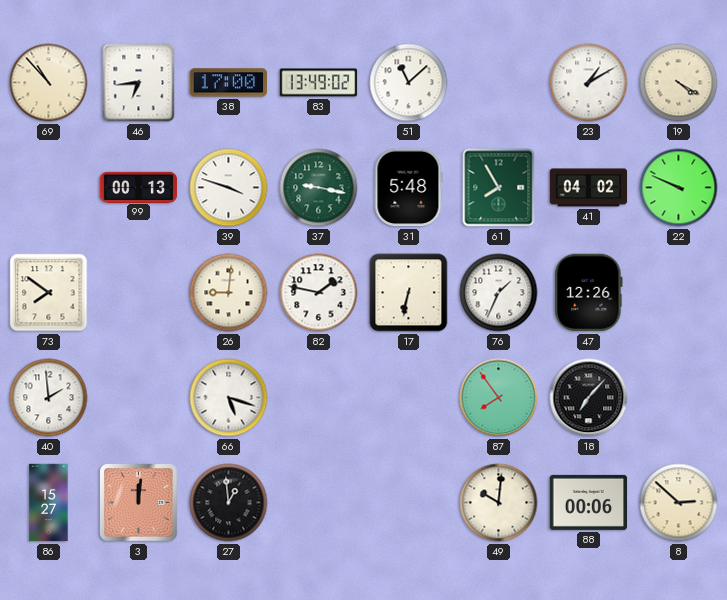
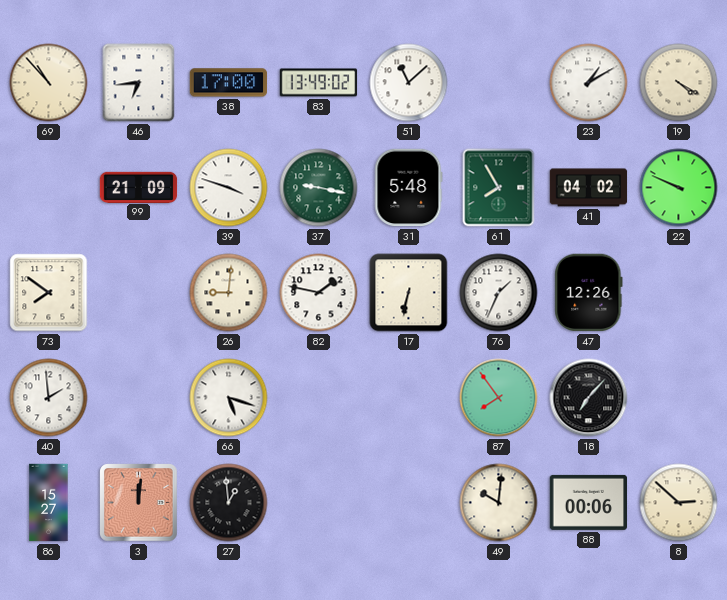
99: 00:13 -> 21:09
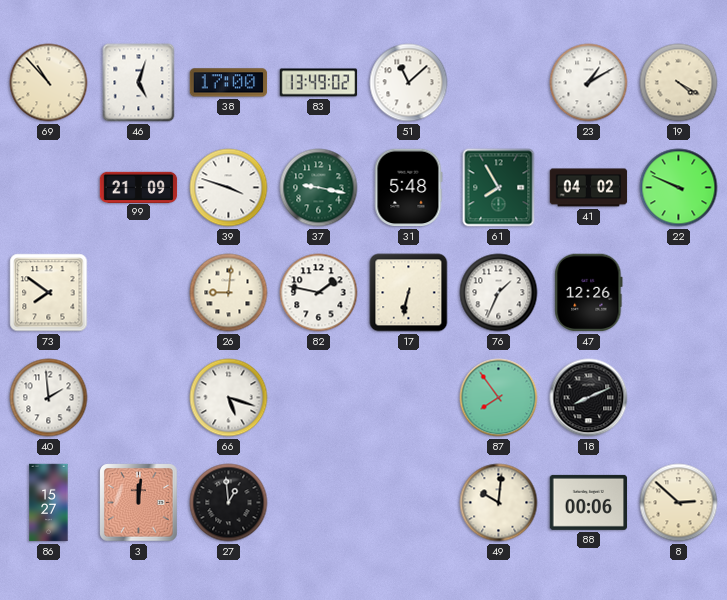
46: 6:44 -> 5:03
18: 7:07 -> 8:11
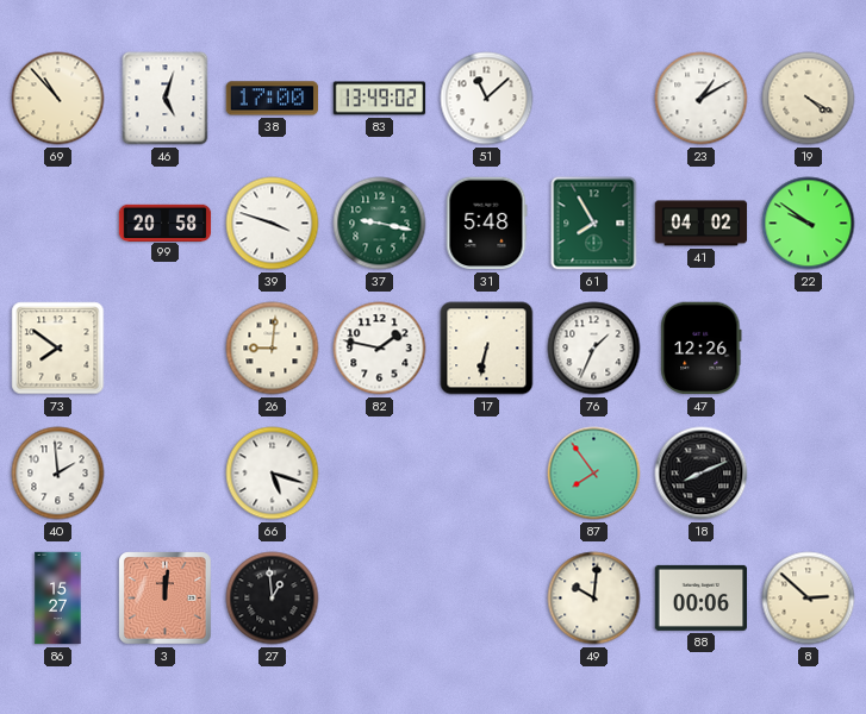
99: 21:09 -> 20:58
22: 9:49 -> 9:51
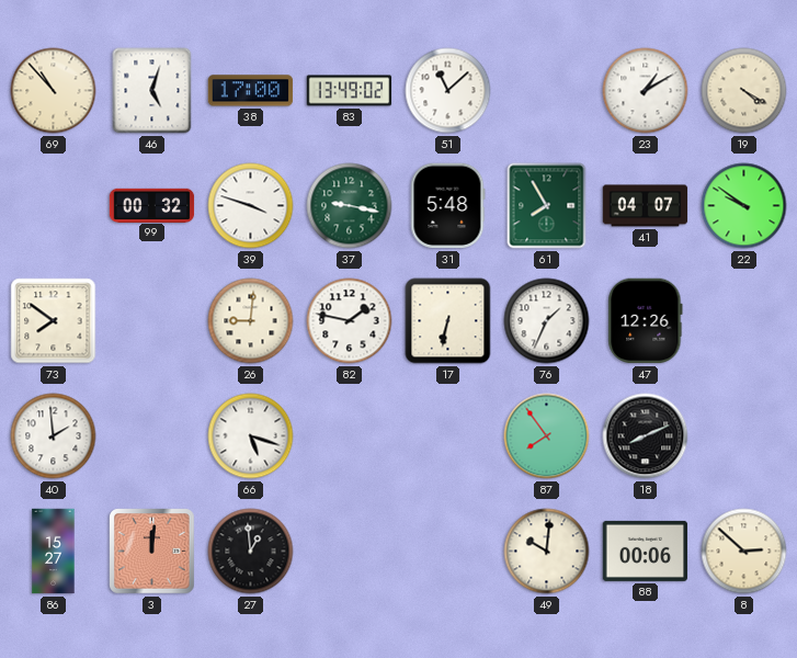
99: 20:58 -> 00:32
41: 04:02 -> 04:07
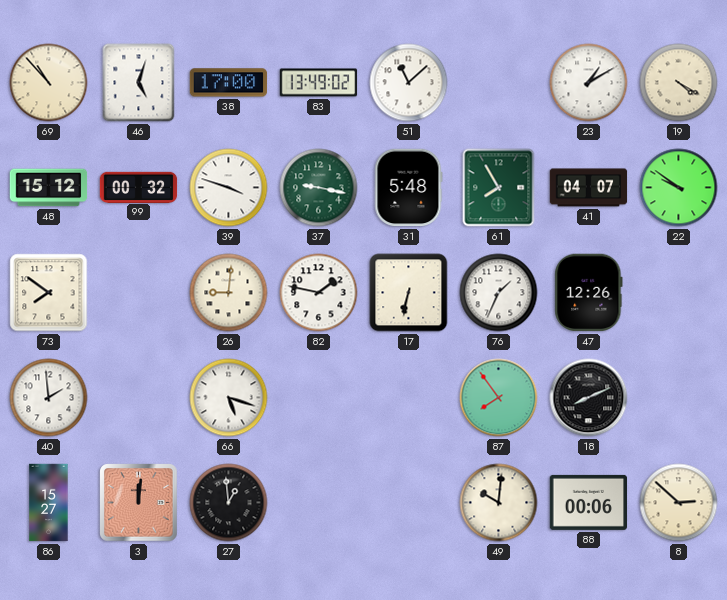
48: none -> 15:12
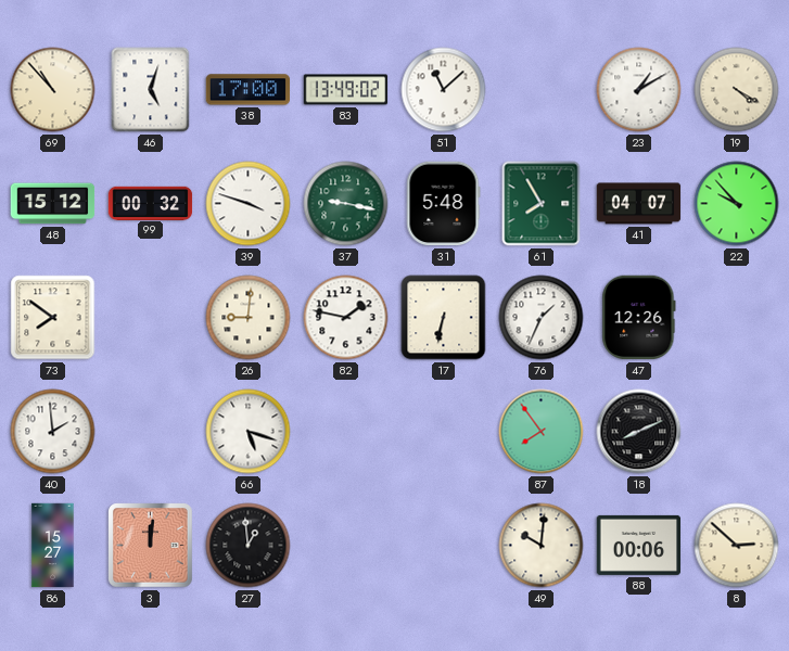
22: 9:51 -> 9:53
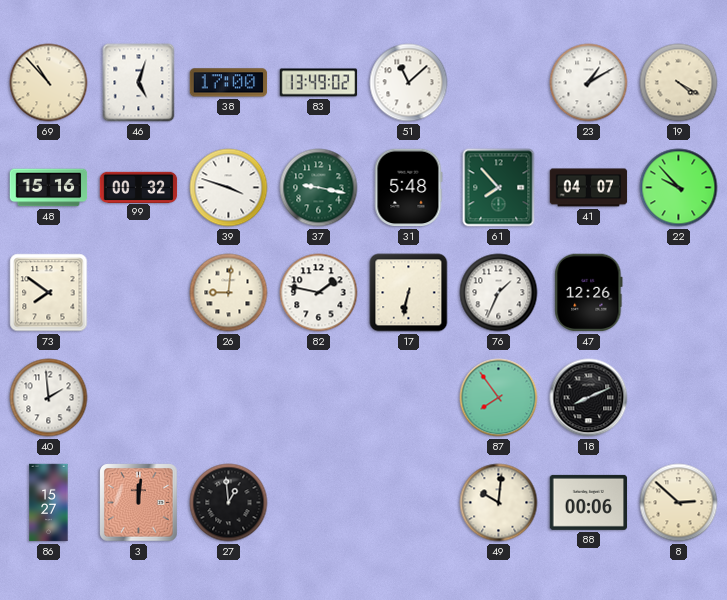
48: 15:12 -> 15:16
61: 7:55 -> 7:53
66: 5:18 -> none
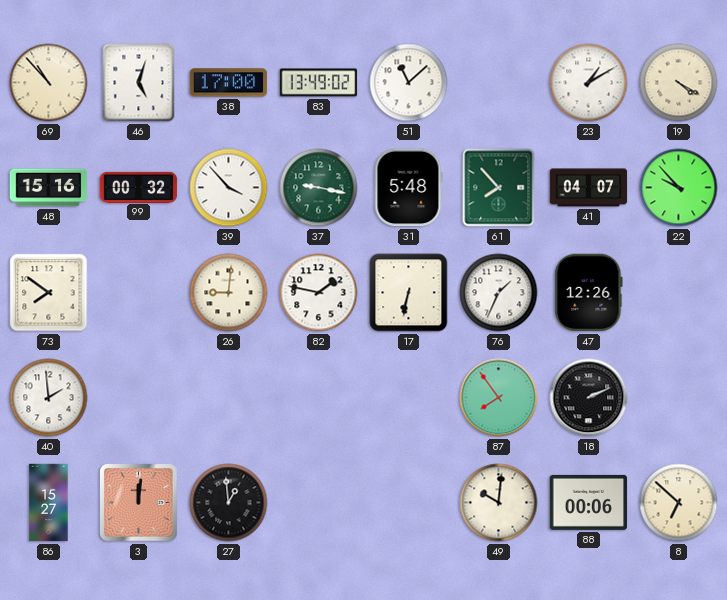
39: 3:48 -> 3:53
18: 8:11 -> 2:11
8: 2:52 -> 6:52
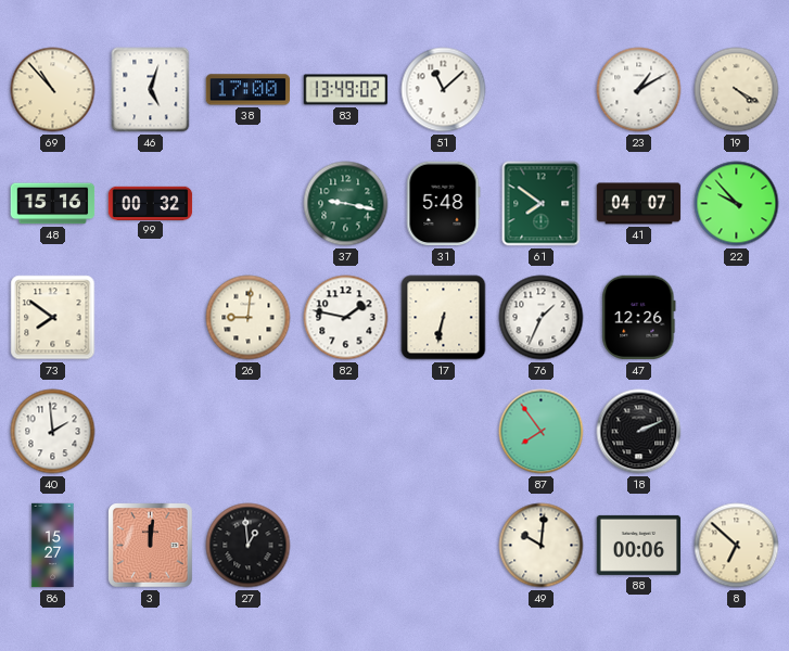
39: 3:53 -> none
61: 7:53 -> 7:51
